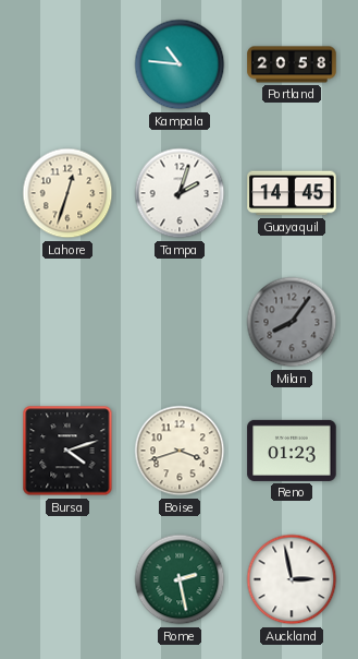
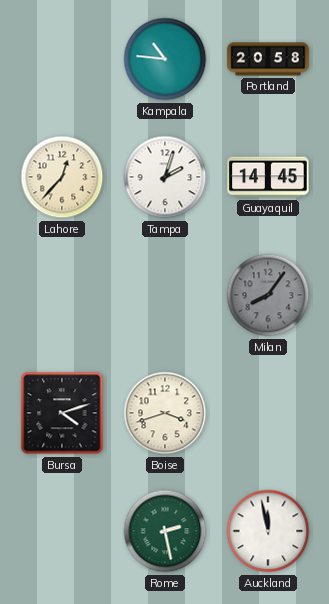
Lahore: 12:33 -> 12:37
Reno: 01:23 -> none
Auckland: 2:58 -> 11:58
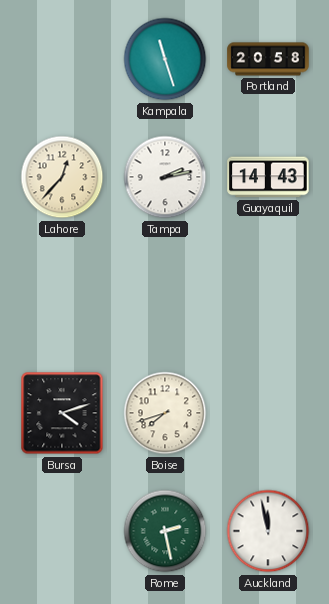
Kampala: 10:46 -> 11:27
Tampa: 2:03 -> 2:13
Guayaquil: 14:45 -> 14:43
Milan: 8:06 -> none
Boise: 3:42 -> 7:42
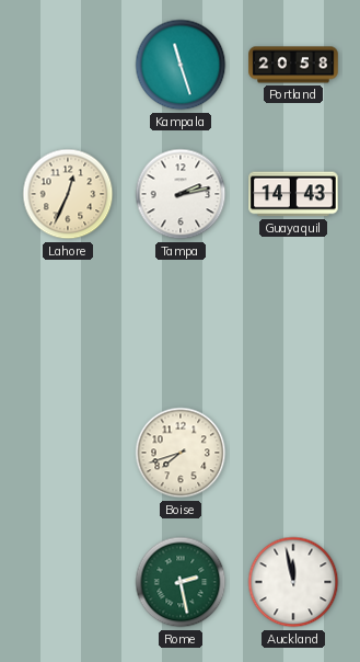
Lahore: 12:37 -> 12:34
Bursa: 4:12 -> none
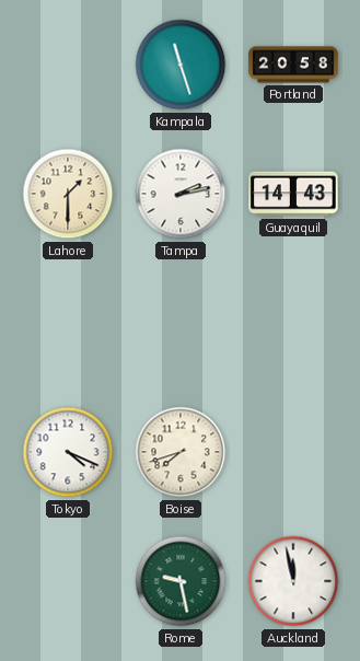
Lahore: 12:34 -> 1:30
Tokyo: none -> 4:19
Rome: 2:28 -> 9:28
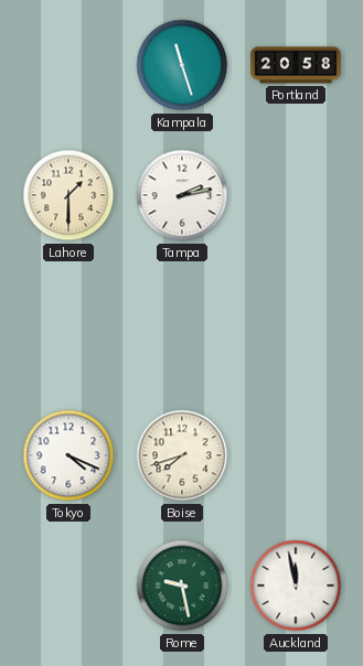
Guayaquil: 14:43 -> none
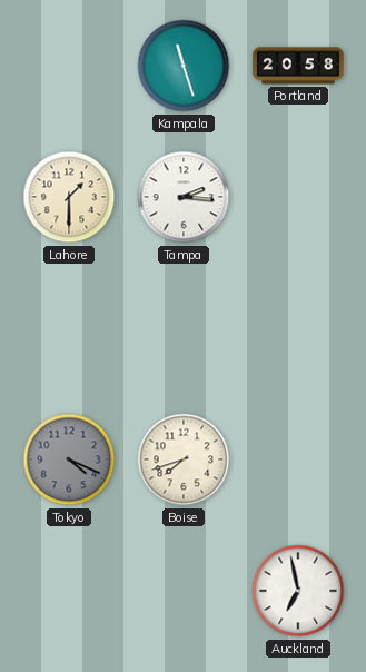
Tampa: 2:13 -> 2:16
Tokyo dial: white -> grey
Rome: 9:28 -> none
Auckland: 11:58 -> 6:58
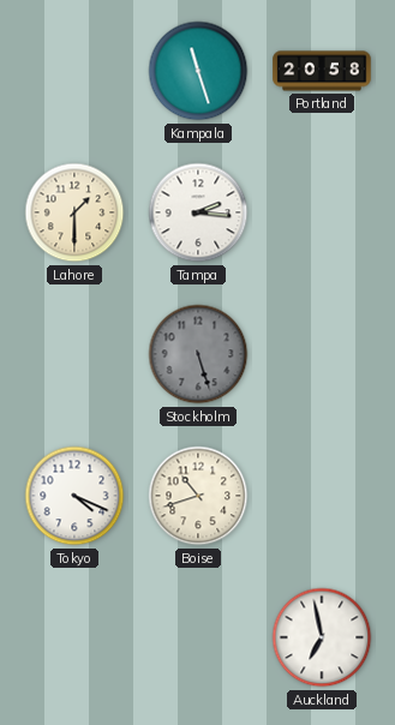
Stockholm: none -> 5:27
Tokyo dial: grey -> white
Boise: 7:42 -> 10:42
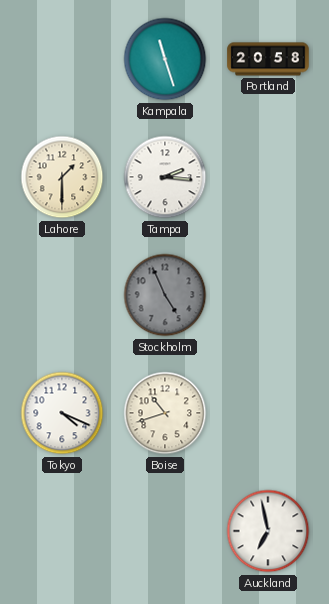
Stockholm: 5:27 -> 4:56
